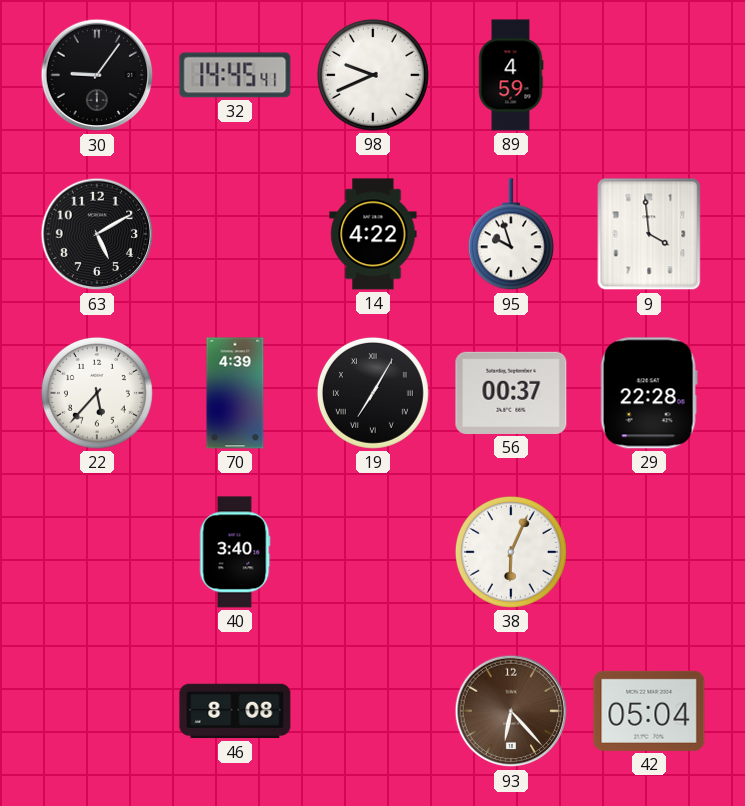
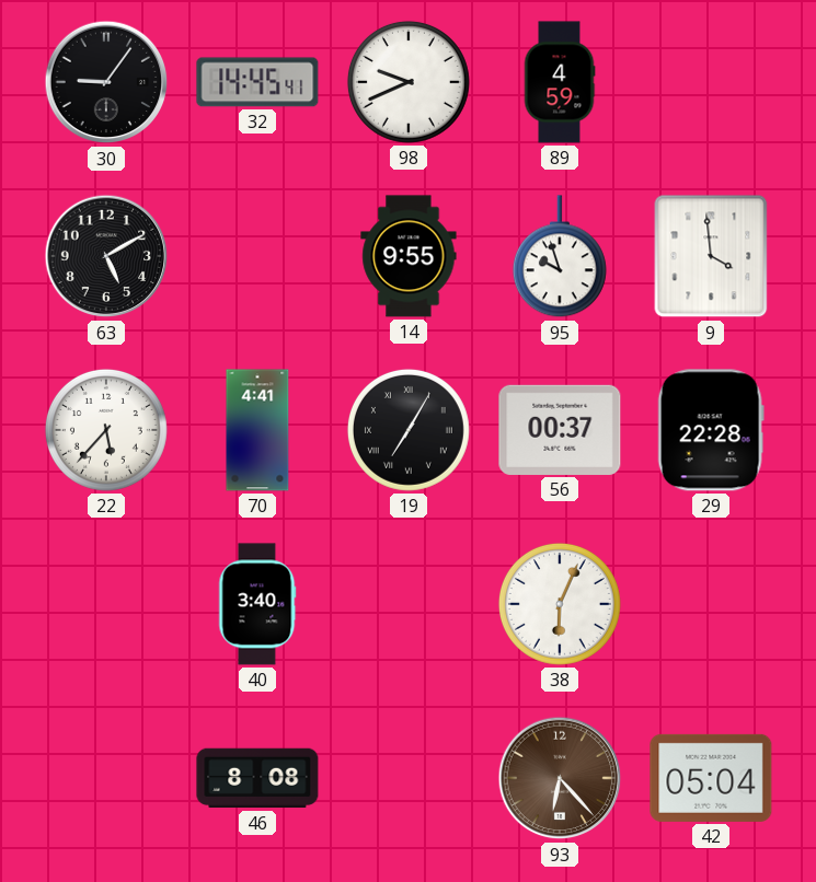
14: 4:22 -> 9:55
70: 4:39 -> 4:41
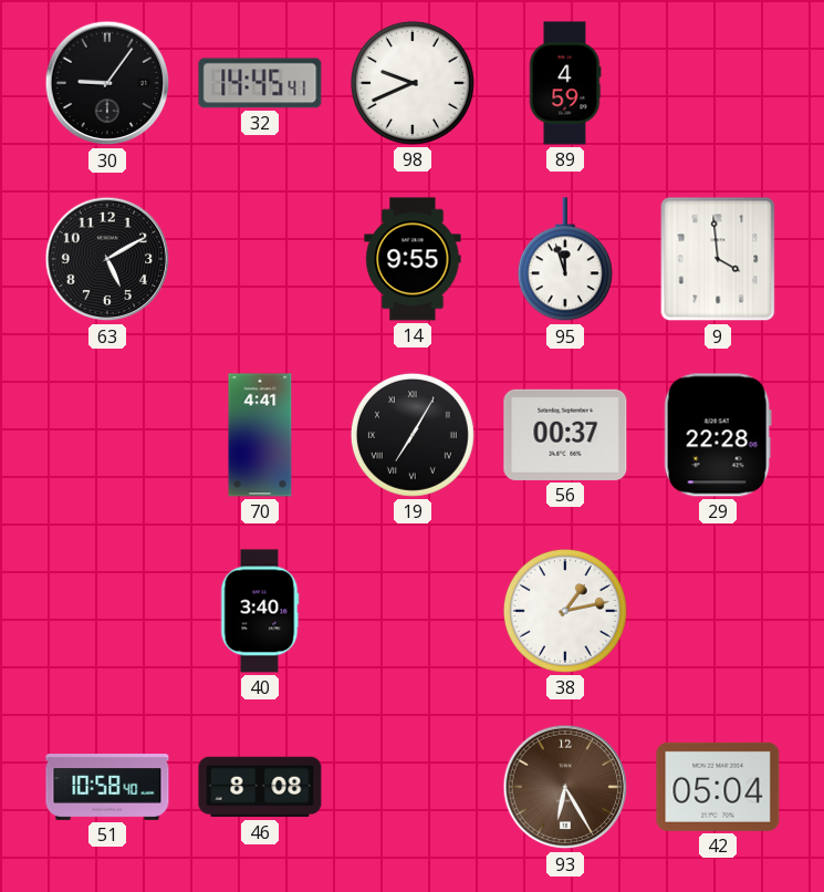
95: 9:57 -> 11:57
22: 5:37 -> none
38: 6:04 -> 1:13
51: none -> 10:58
93: 6:23 -> 6:25
